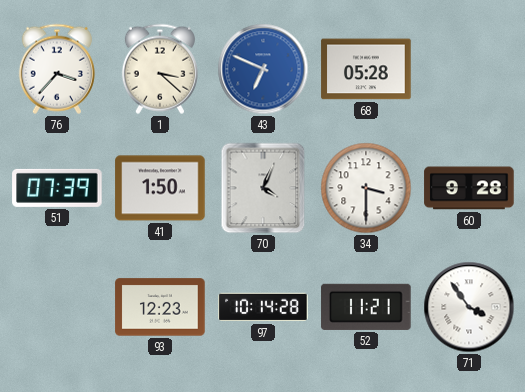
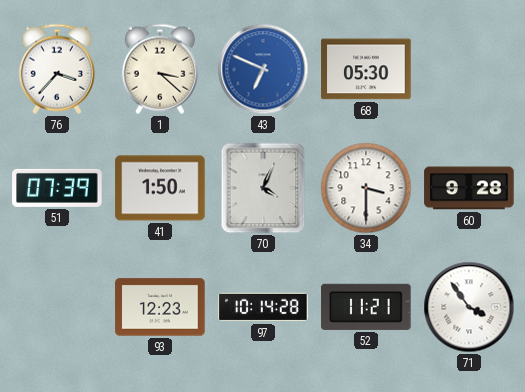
68: 05:28 -> 05:30
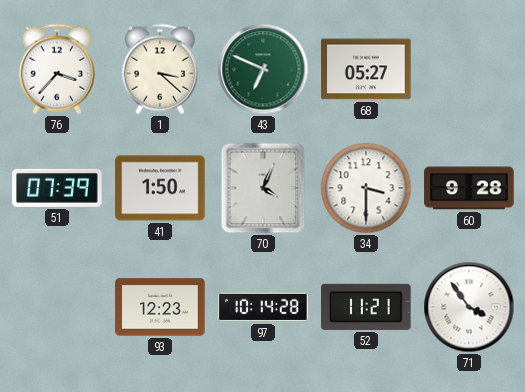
43 dial: blue -> green
68: 05:30 -> 05:27
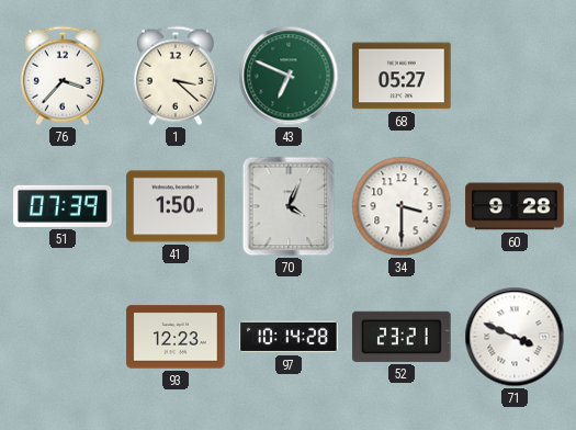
52: 11:21 -> 23:21
71: 3:54 -> 3:49
